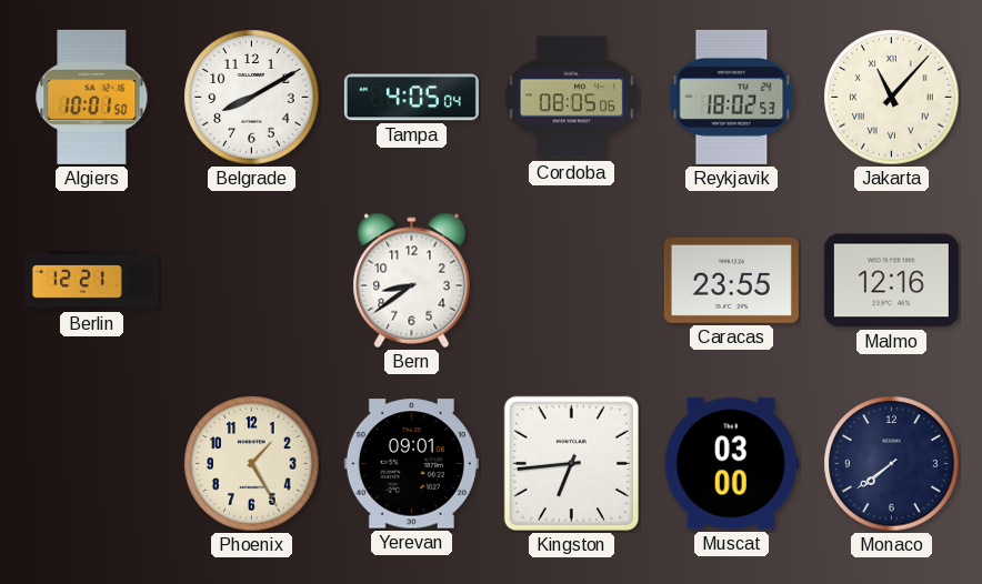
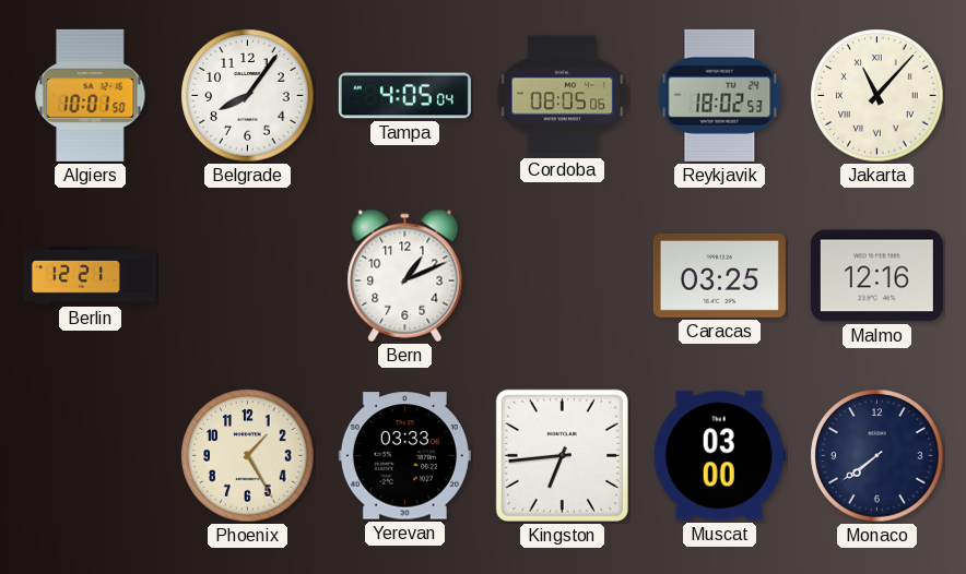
Belgrade: 8:10 -> 8:06
Bern: 8:39 -> 1:11
Caracas: 23:55 -> 03:25
Yerevan: 09:01 -> 03:33
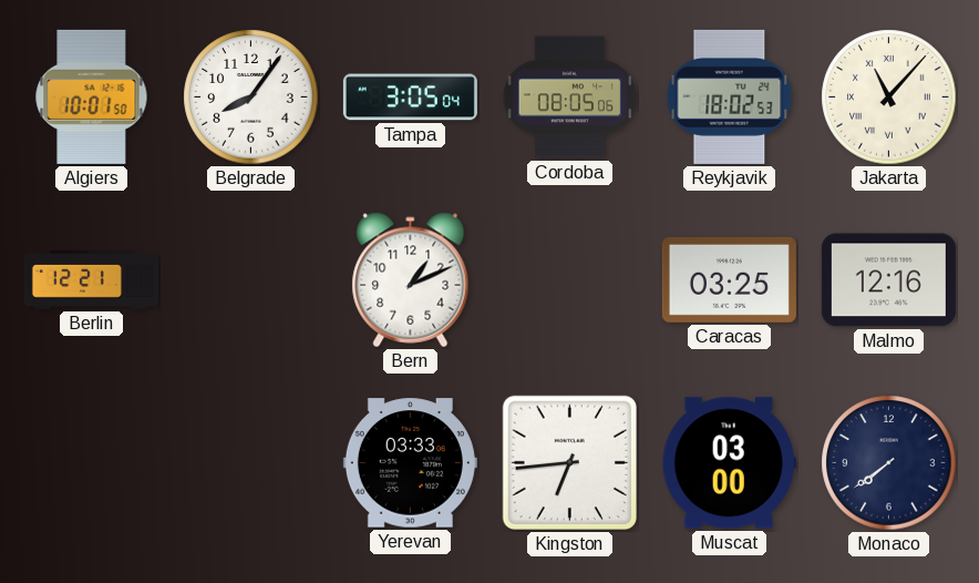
Tampa: 4:05 -> 3:05
Phoenix: 1:25 -> none
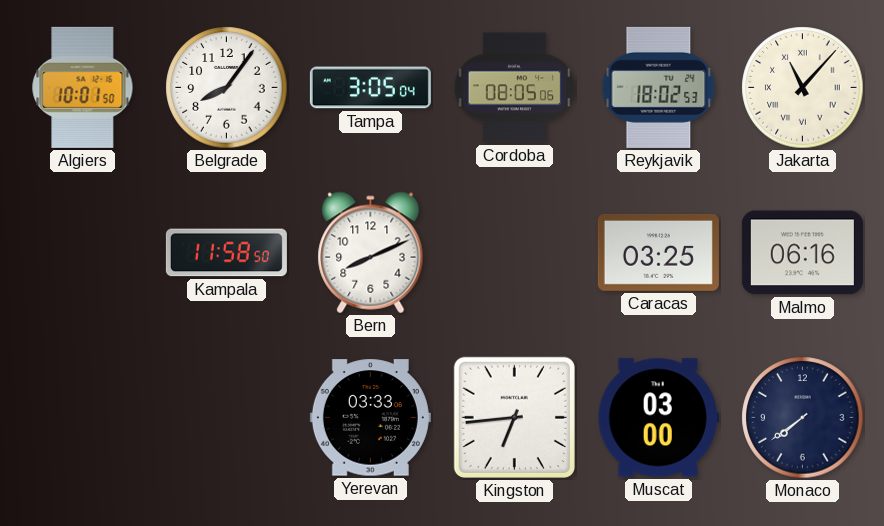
Berlin: 12:21 -> none
Kampala: none -> 11:58
Bern: 1:11 -> 8:11
Malmo: 12:16 -> 06:16
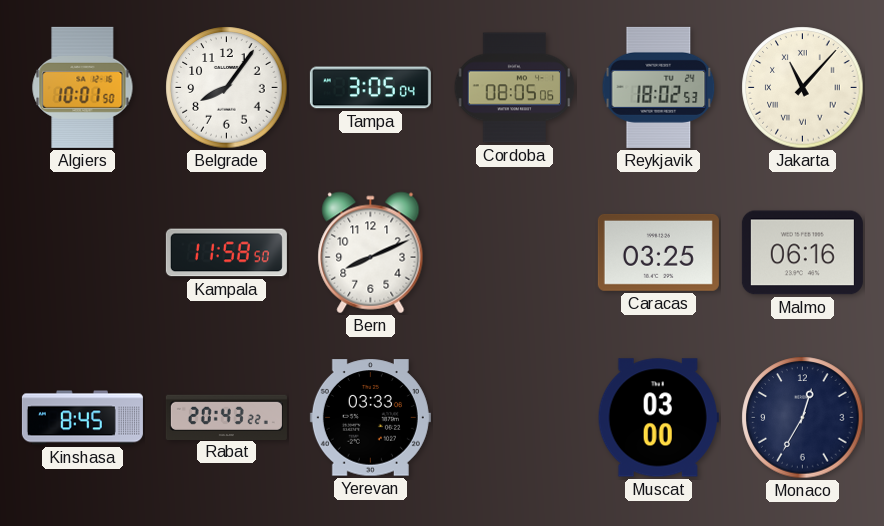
Kinshasa: none -> 8:45
Rabat: none -> 20:43
Kingston: 6:44 -> none
Monaco: 7:39 -> 12:35
